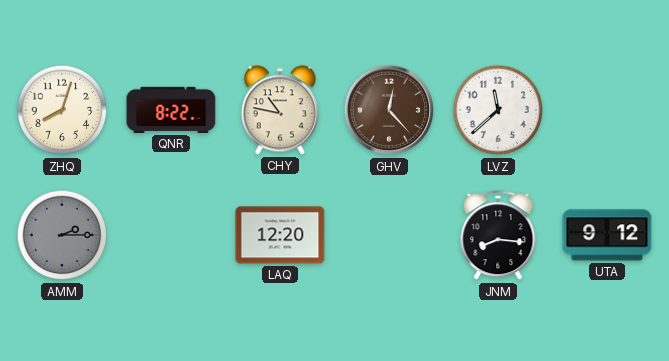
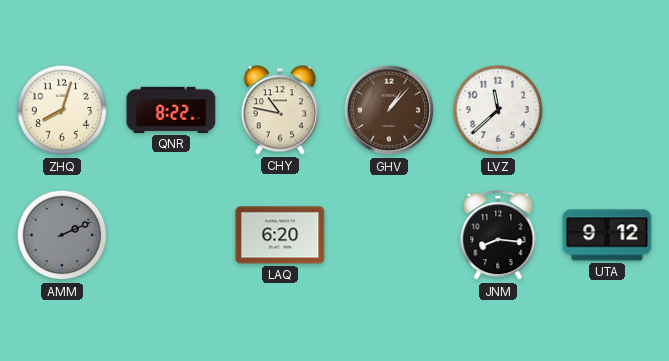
GHV: 12:23 -> 1:07
AMM: 2:15 -> 2:11
LAQ: 12:20 -> 6:20
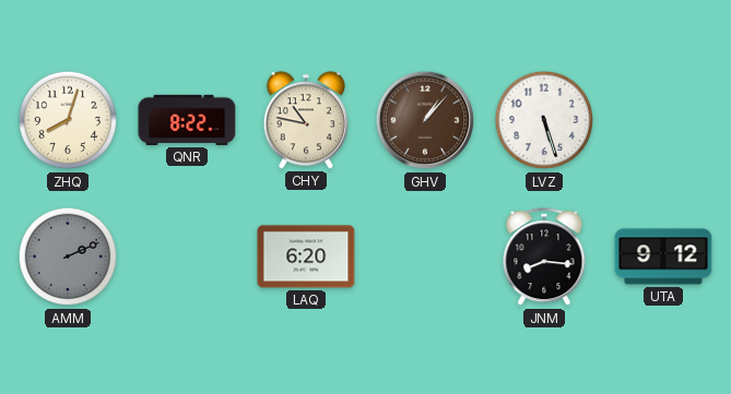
LVZ: 11:38 -> 5:27
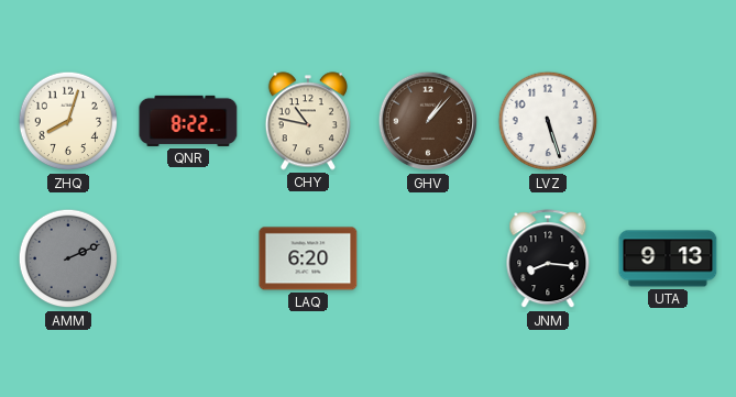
UTA: 9:12 -> 9:13
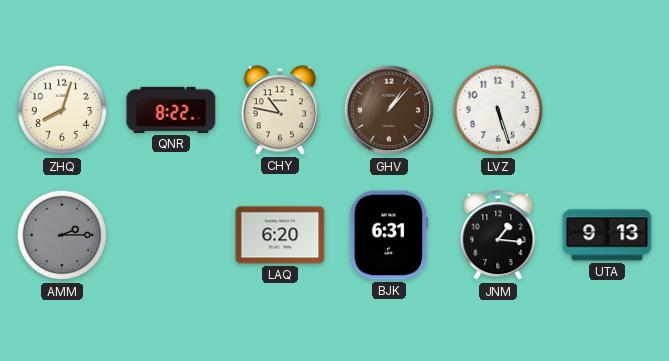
AMM: 2:11 -> 2:15
BJK: none -> 6:31
JNM: 8:16 -> 1:16
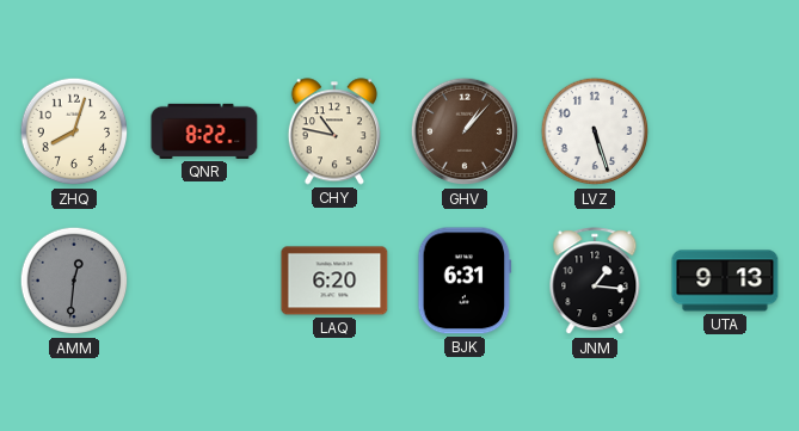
AMM: 2:15 -> 12:31
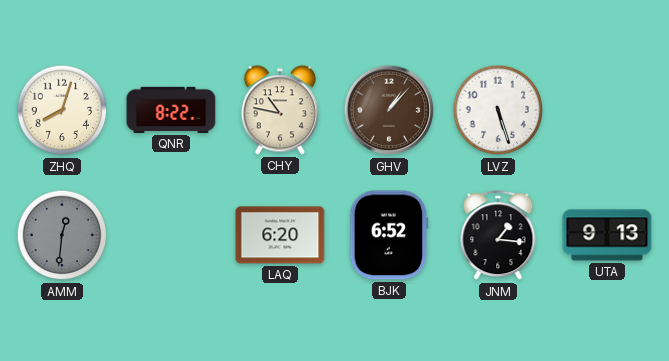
BJK: 6:31 -> 6:52
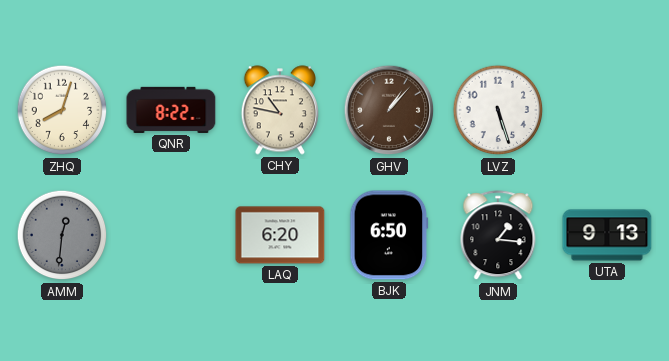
BJK: 6:52 -> 6:50
